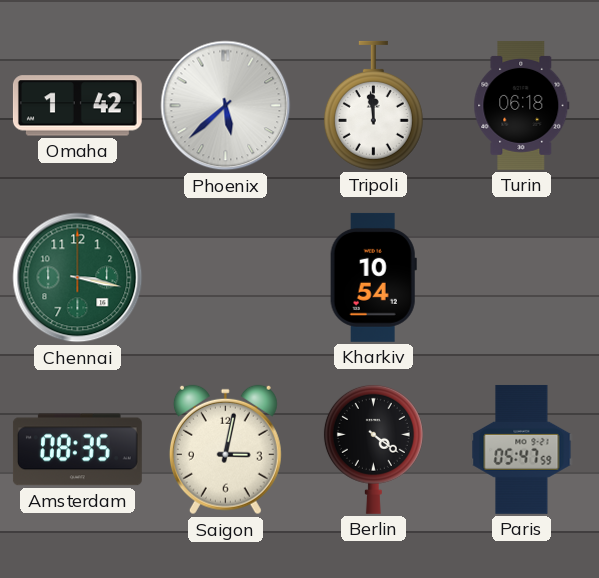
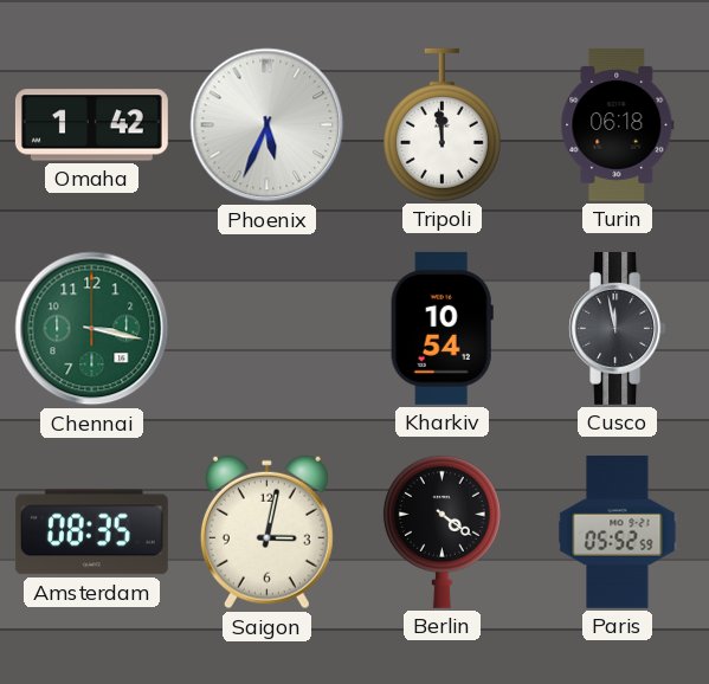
Phoenix: 5:38 -> 5:34
Cusco: none -> 11:58
Paris: 05:47 -> 05:52
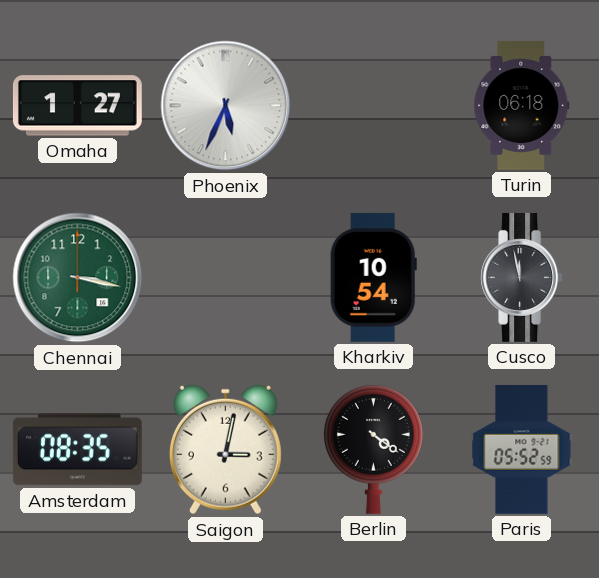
Omaha: 1:42 -> 1:27
Tripoli: 11:59 -> none
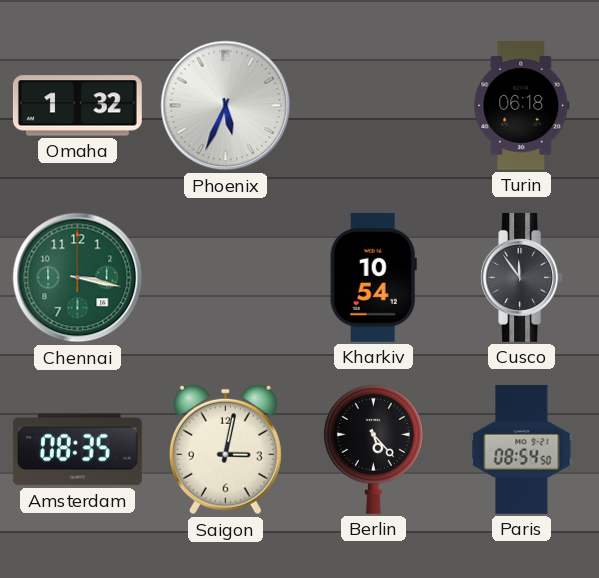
Omaha: 1:27 -> 1:32
Cusco: 11:58 -> 11:54
Berlin: 4:21 -> 5:23
Paris: 05:52 -> 08:54
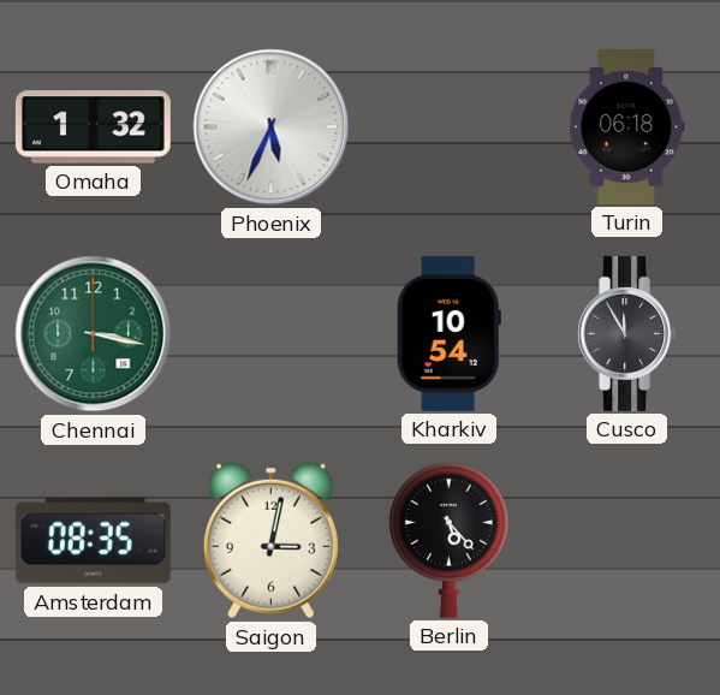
Cusco: 11:54 -> 11:55
Paris: 08:54 -> none
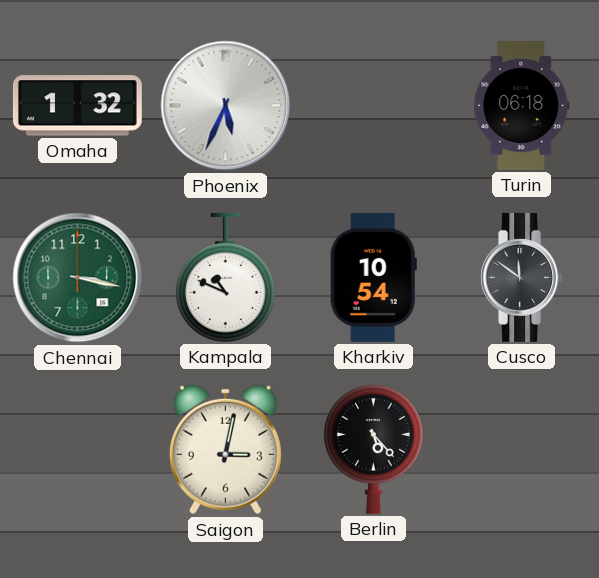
Kampala: none -> 10:49
Cusco: 11:55 -> 11:51
Amsterdam: 08:35 -> none
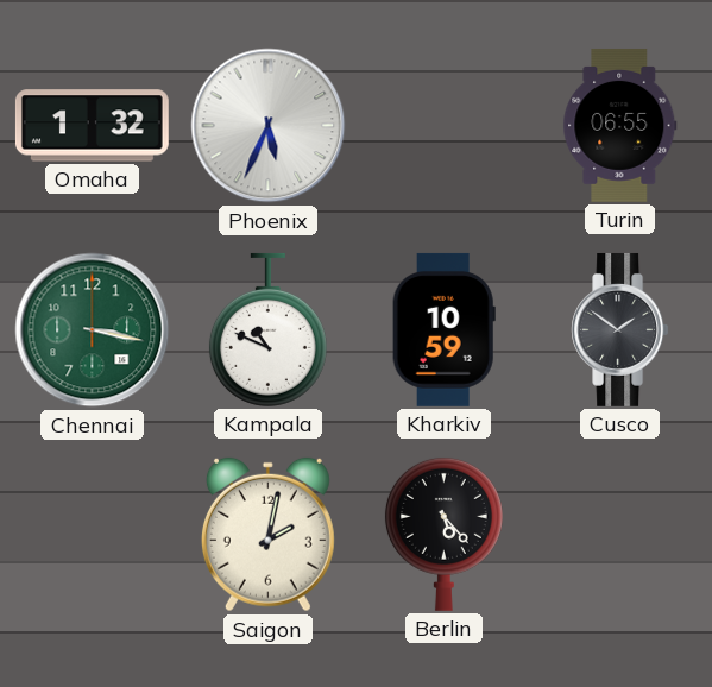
Turin: 06:18 -> 06:55
Kharkiv: 10:54 -> 10:59
Cusco: 11:51 -> 1:51
Saigon: 3:02 -> 2:02
